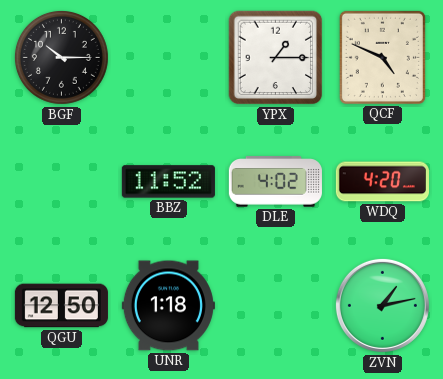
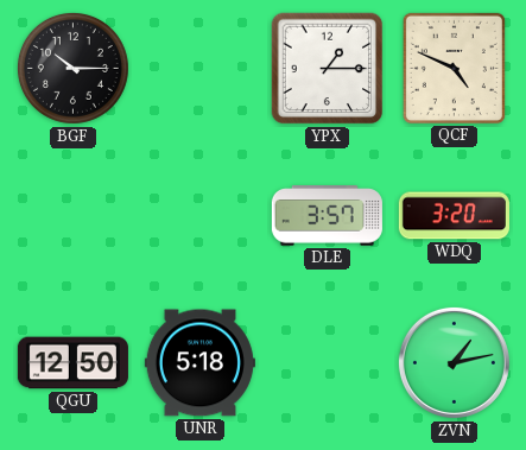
BBZ: 11:52 -> none
DLE: 4:02 -> 3:57
WDQ: 4:20 -> 3:20
UNR: 1:18 -> 5:18
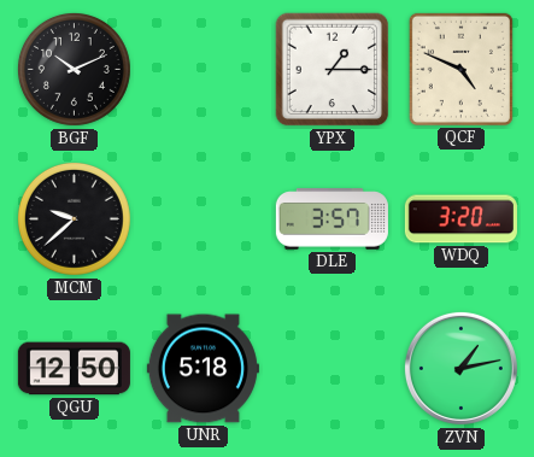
BGF: 10:15 -> 10:11
MCM: none -> 9:38
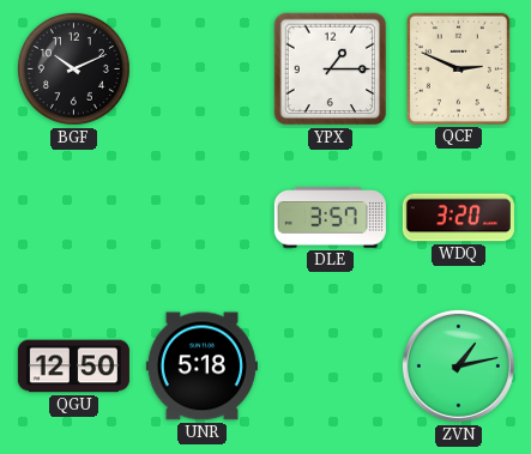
QCF: 4:49 -> 2:49
MCM: 9:38 -> none
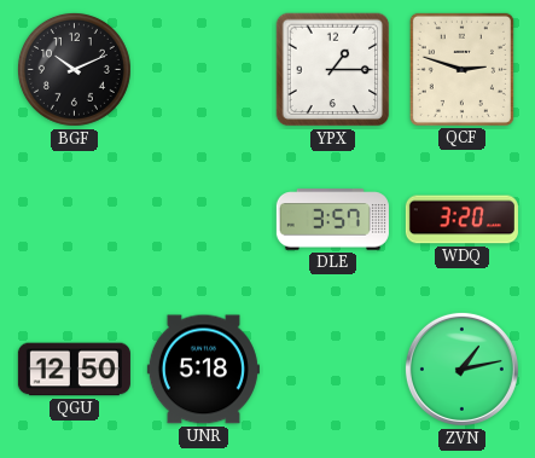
QCF: 2:49 -> 2:48
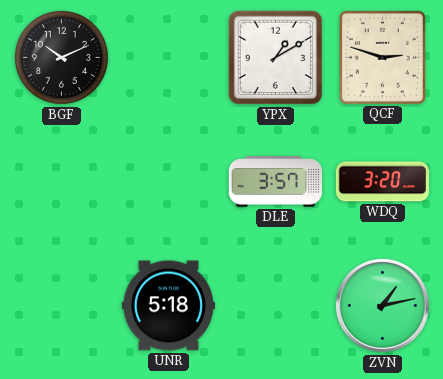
YPX: 1:15 -> 1:10
QGU: 12:50 -> none
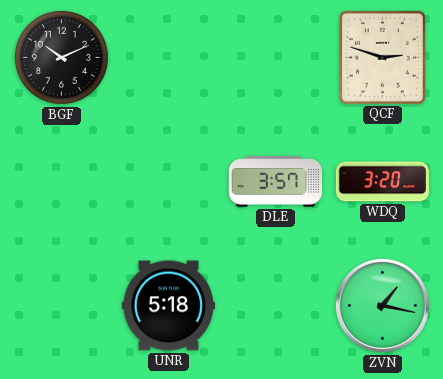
YPX: 1:10 -> none
ZVN: 1:13 -> 1:17
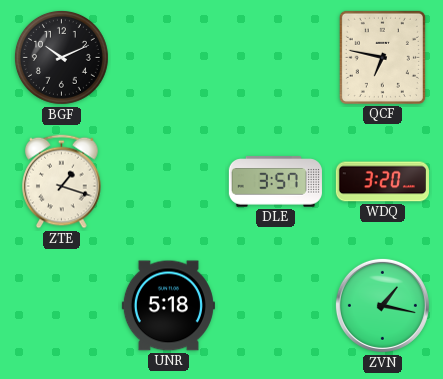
QCF: 2:48 -> 6:47
ZTE: none -> 1:18
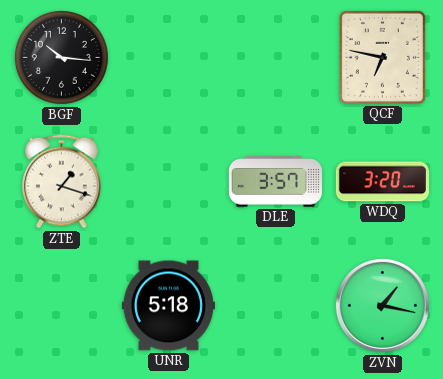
BGF: 10:11 -> 10:16
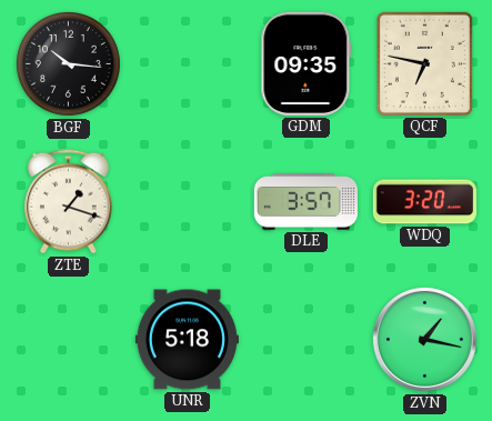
GDM: none -> 09:35
